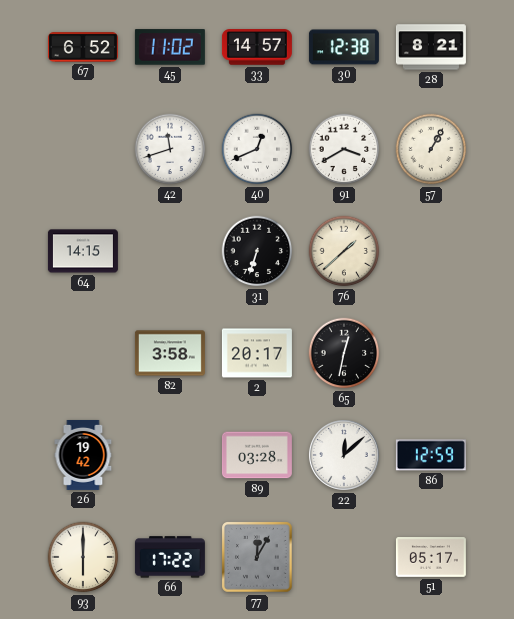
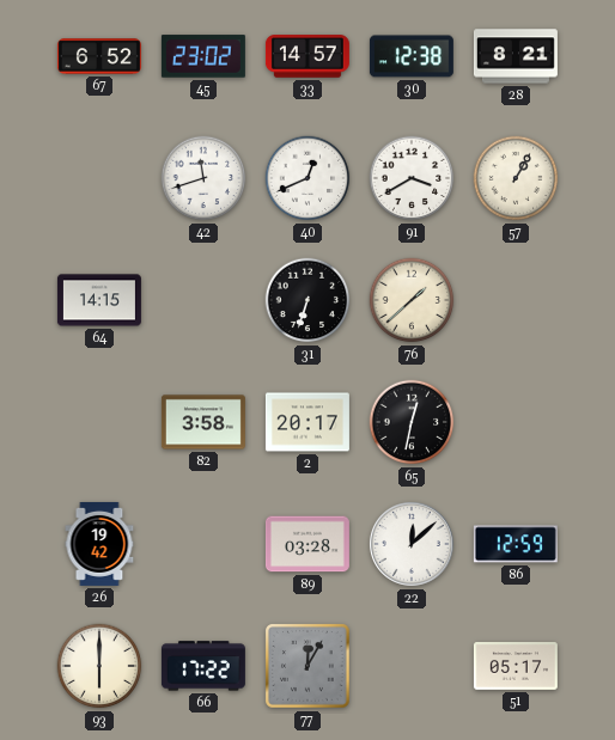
45: 11:02 -> 23:02
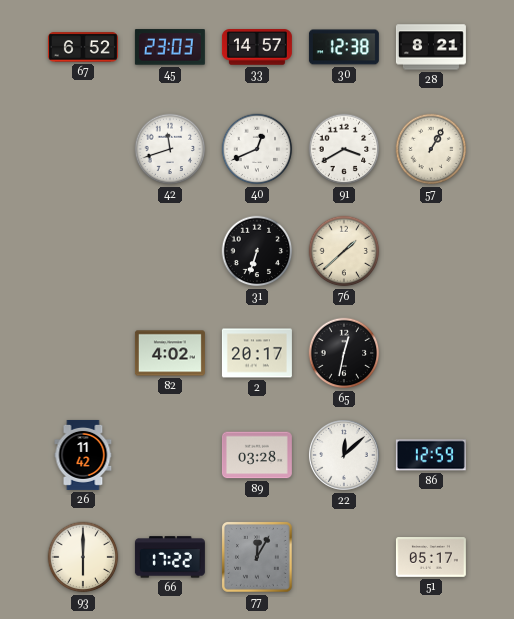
45: 23:02 -> 23:03
64: 14:15 -> none
82: 3:58 -> 4:02
26: 19:42 -> 11:42
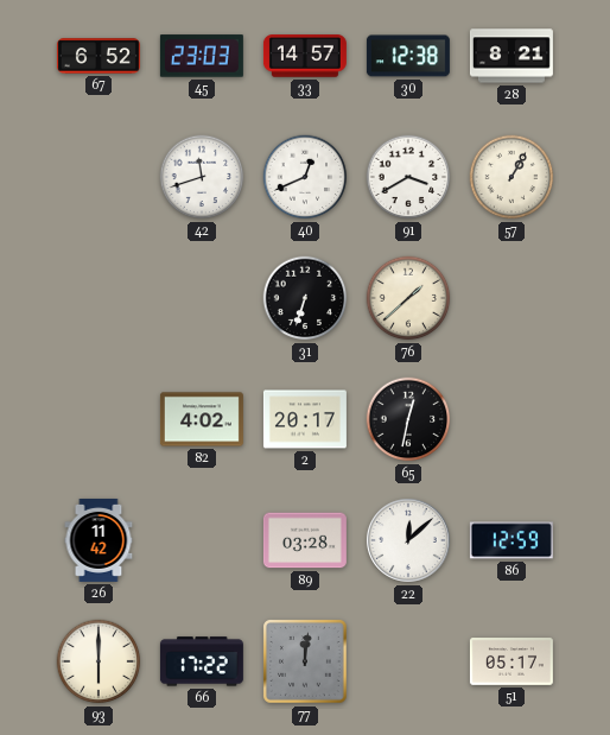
77: 12:05 -> 12:01
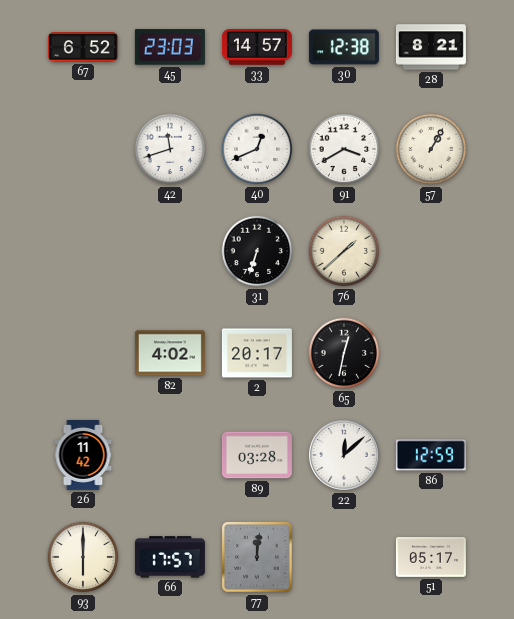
66: 17:22 -> 17:57
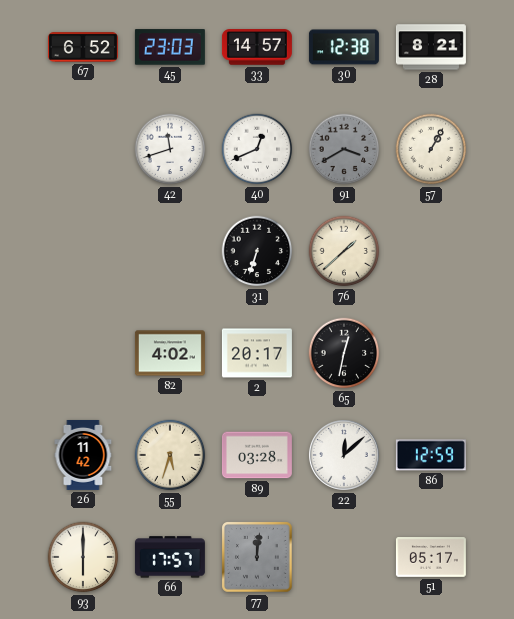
91 dial: white -> grey
55: none -> 5:33
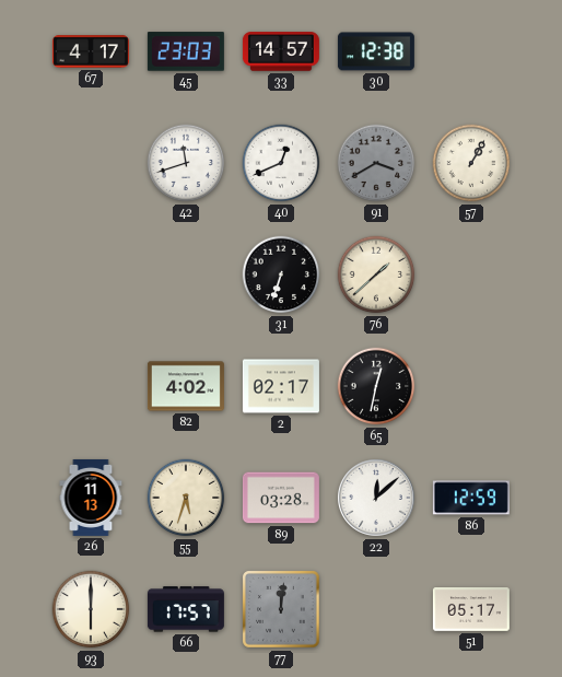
67: 6:52 -> 4:17
28: 8:21 -> none
2: 20:17 -> 02:17
26: 11:42 -> 11:13
